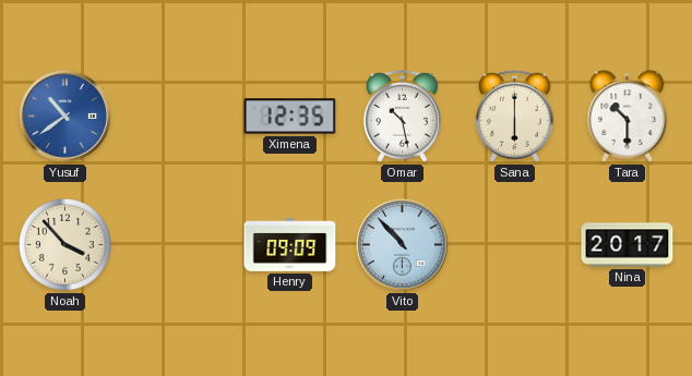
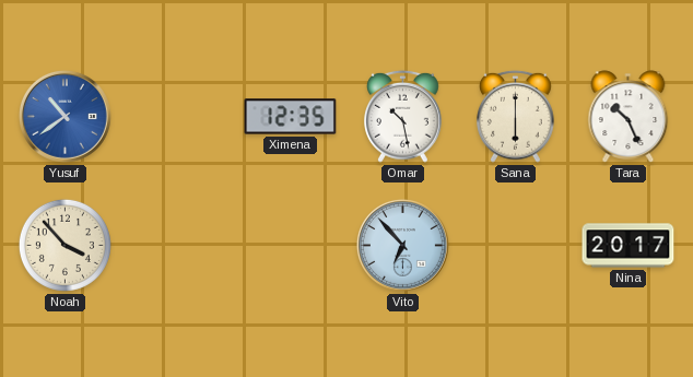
Tara: 10:30 -> 10:26
Henry: 09:09 -> none
Vito: 10:53 -> 6:53
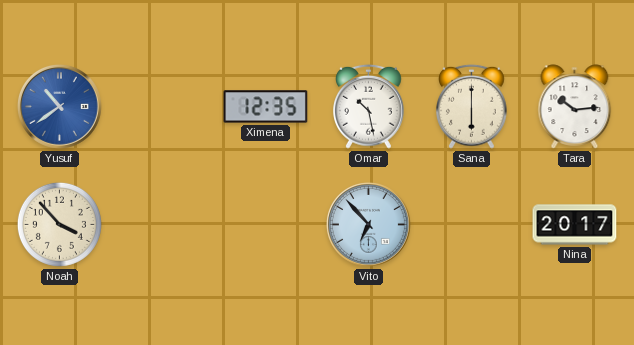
Tara: 10:26 -> 10:14
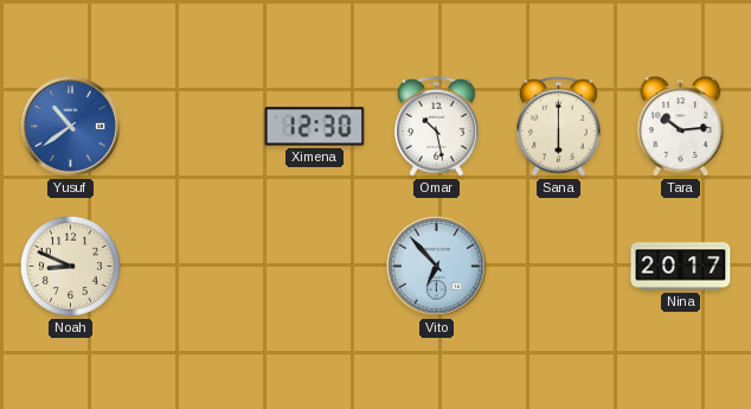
Ximena: 12:35 -> 12:30
Noah: 3:53 -> 8:49
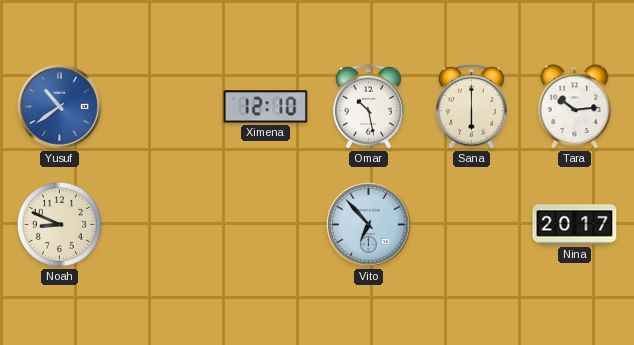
Ximena: 12:30 -> 12:10
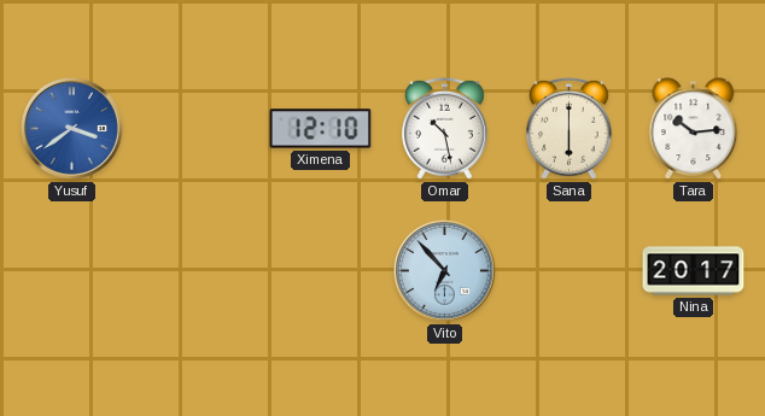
Yusuf: 10:39 -> 3:39
Noah: 8:49 -> none
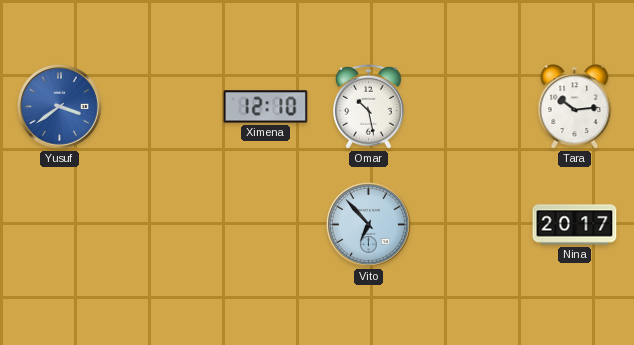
Sana: 6:00 -> none
